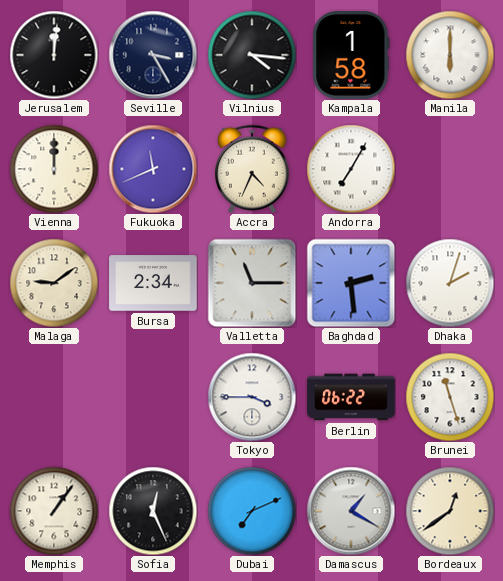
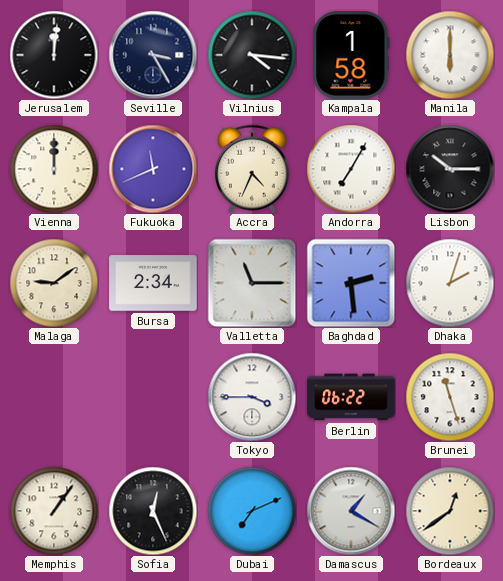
Lisbon: none -> 10:15
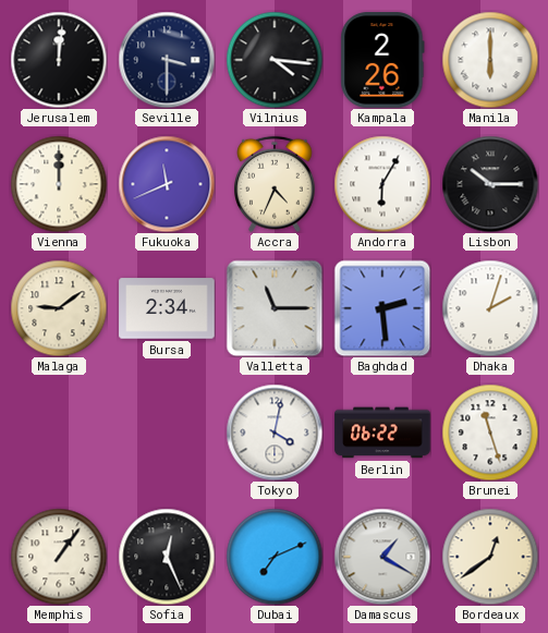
Seville: 3:25 -> 3:30
Kampala: 1:58 -> 2:26
Andorra: 7:05 -> 6:05
Tokyo: 3:45 -> 4:02
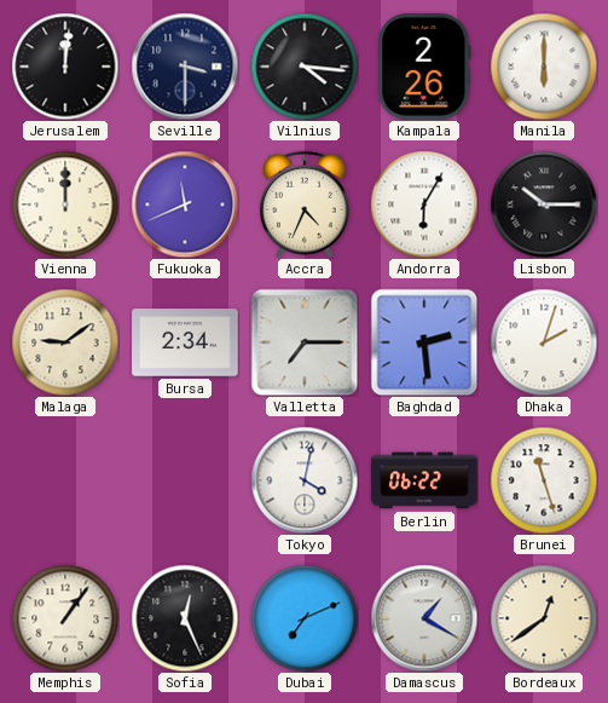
Valletta: 11:15 -> 7:15
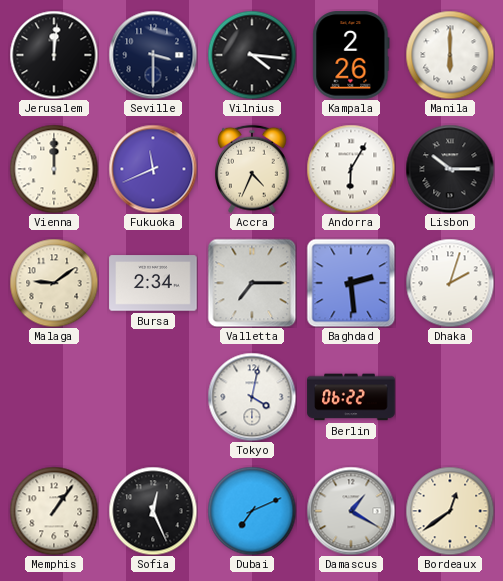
Brunei: 11:27 -> none
